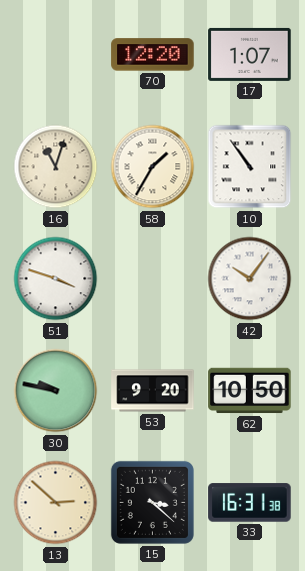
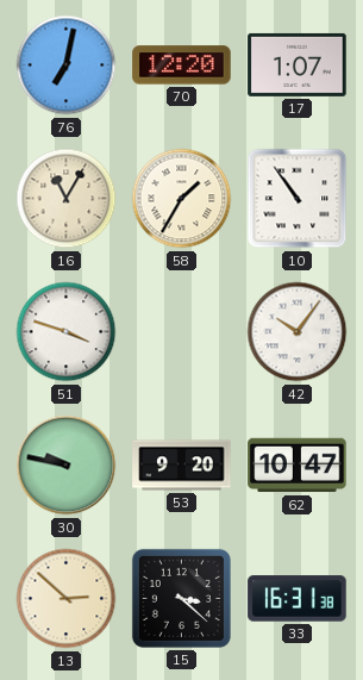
76: none -> 7:02
16: 11:03 -> 11:05
62: 10:50 -> 10:47
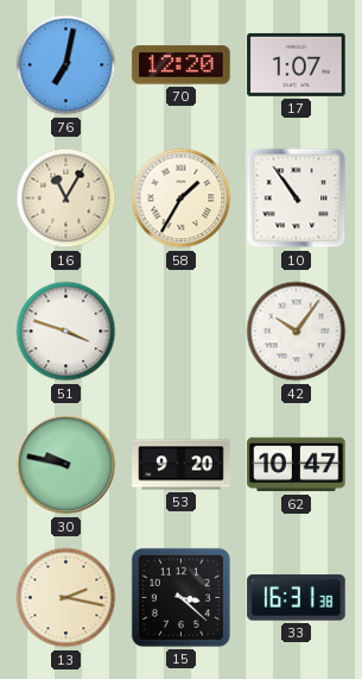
13: 2:52 -> 2:17
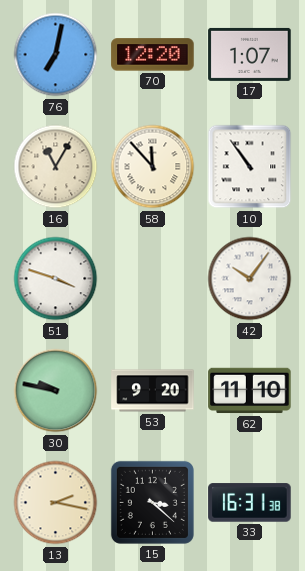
58: 1:35 -> 11:53
62: 10:47 -> 11:10
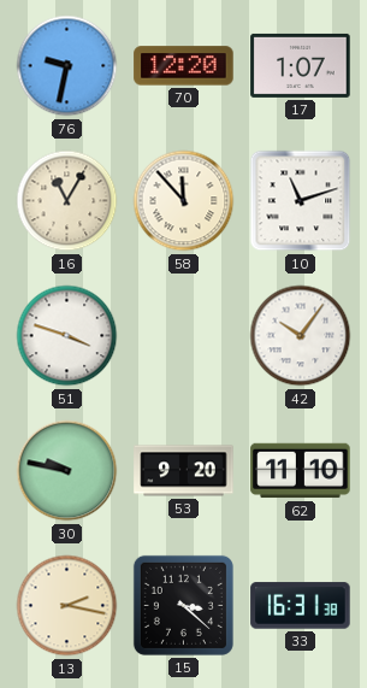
76: 7:02 -> 9:32
10: 10:54 -> 11:12
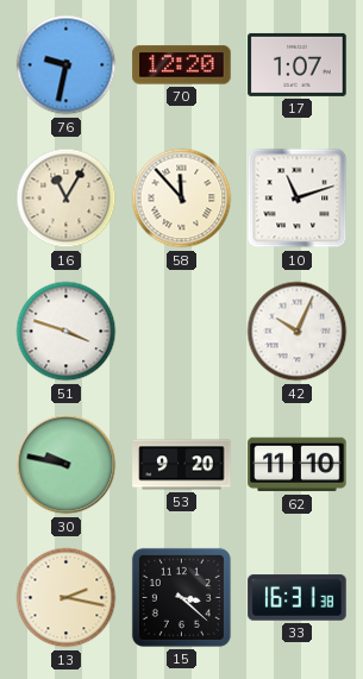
42: 10:06 -> 10:04
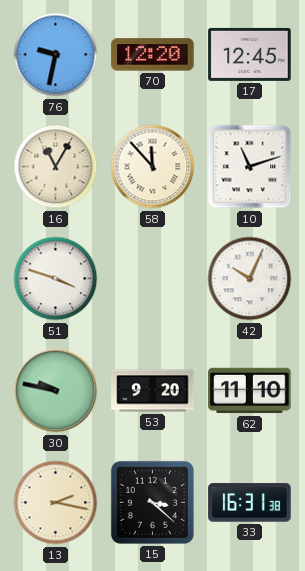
17: 1:07 -> 12:45
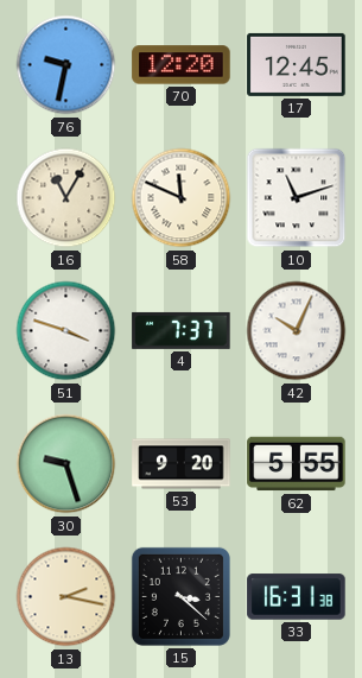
58: 11:53 -> 11:49
4: none -> 7:37
30: 9:47 -> 9:27
62: 11:10 -> 5:55
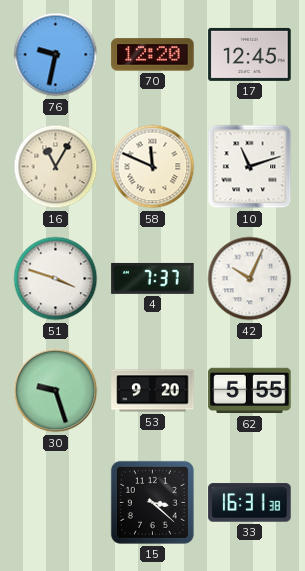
13: 2:17 -> none
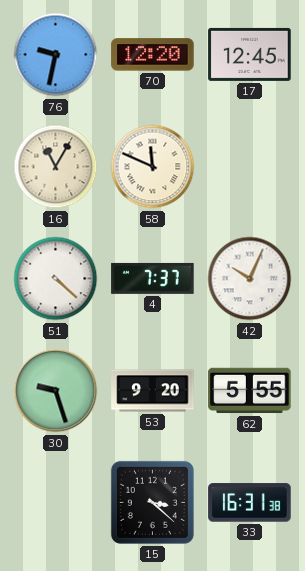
10: 11:12 -> none
51: 3:48 -> 4:22
